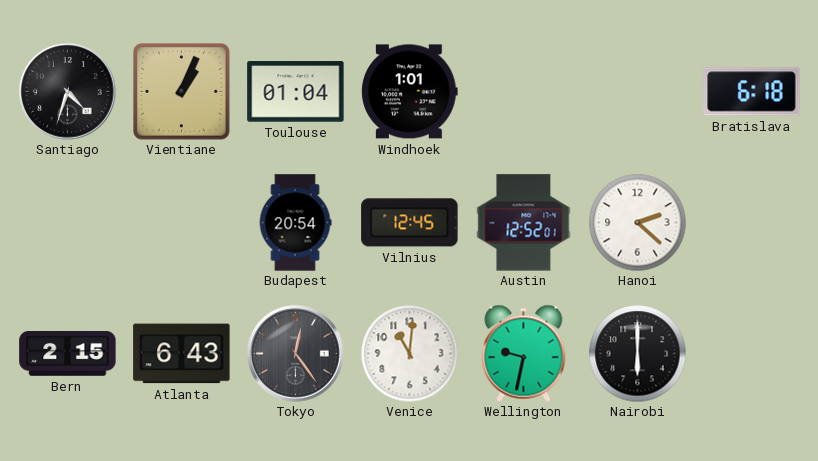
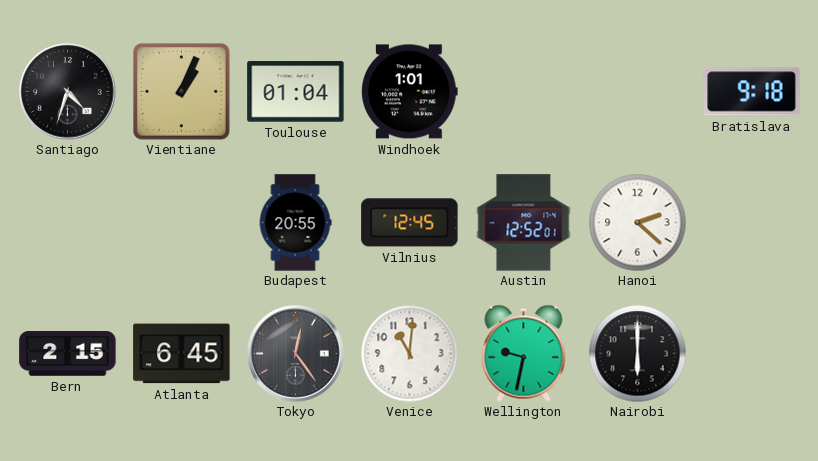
Bratislava: 6:18 -> 9:18
Budapest: 20:54 -> 20:55
Atlanta: 6:43 -> 6:45
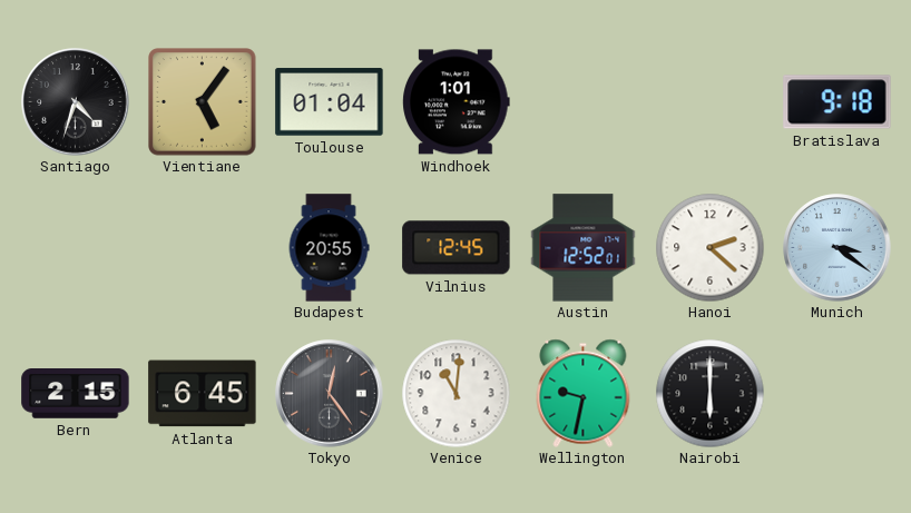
Vientiane: 1:04 -> 5:06
Munich: none -> 3:21
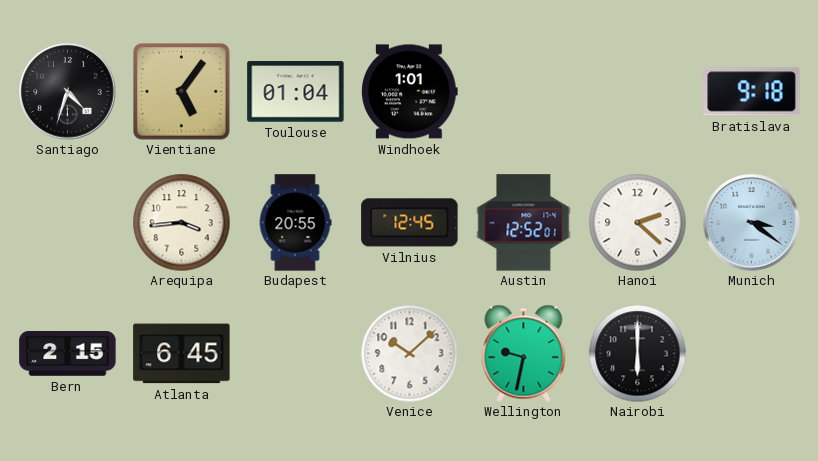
Arequipa: none -> 3:44
Tokyo: 12:24 -> none
Venice: 11:01 -> 10:08
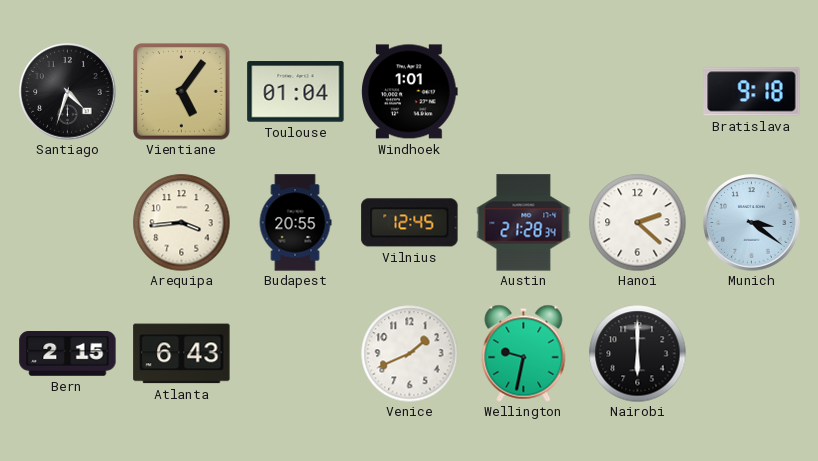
Austin: 12:52 -> 21:28
Atlanta: 6:45 -> 6:43
Venice: 10:08 -> 1:41
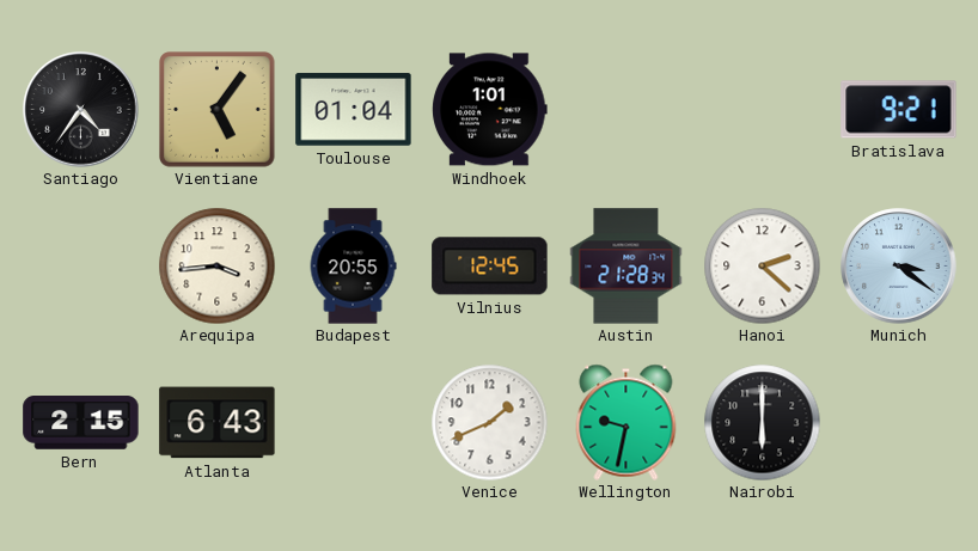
Santiago: 4:33 -> 4:36
Bratislava: 9:18 -> 9:21
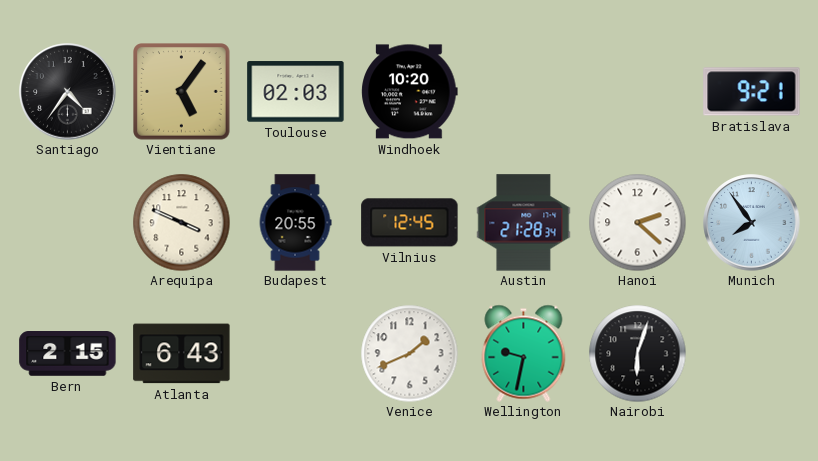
Toulouse: 01:04 -> 02:03
Windhoek: 1:01 -> 10:20
Arequipa: 3:44 -> 3:49
Munich: 3:21 -> 7:54
Nairobi: 6:00 -> 6:03
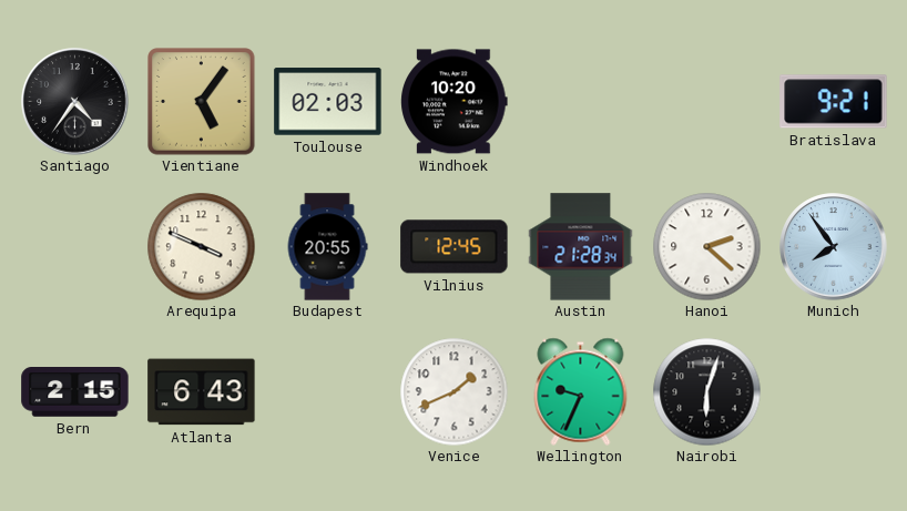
Wellington: 9:32 -> 9:34
